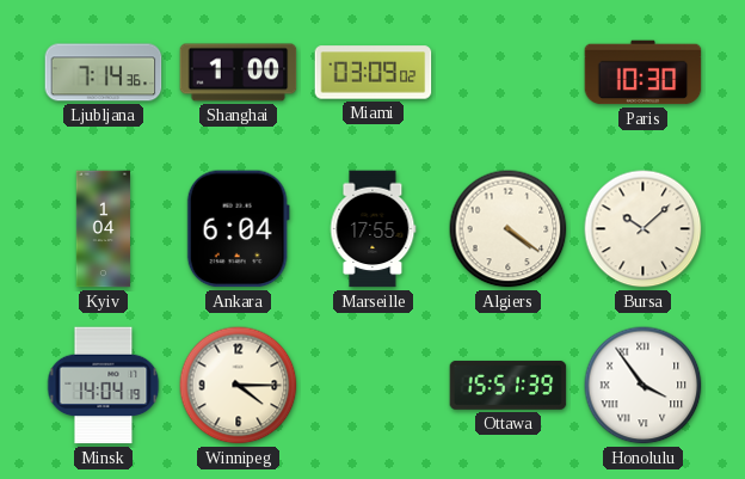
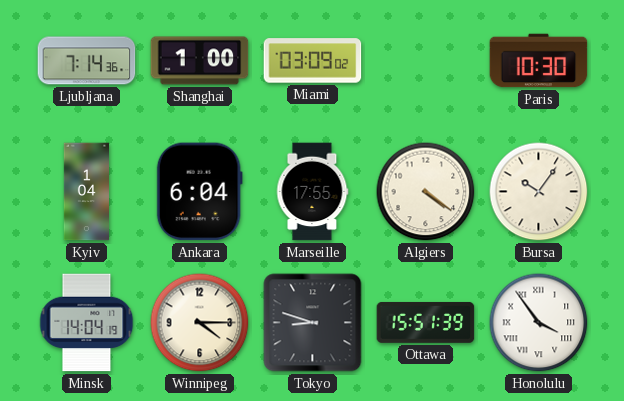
Bursa: 10:08 -> 10:06
Tokyo: none -> 8:48
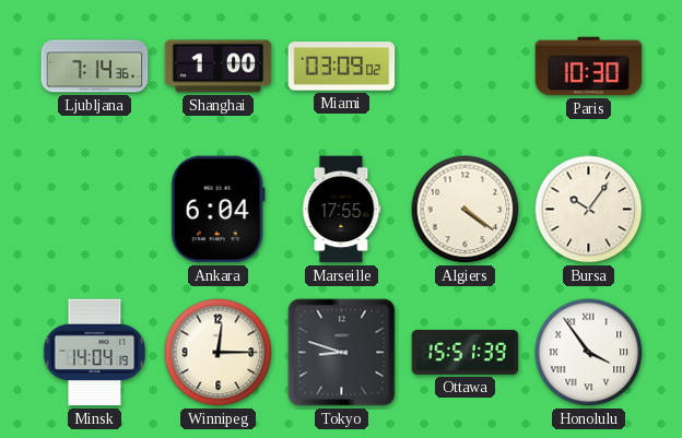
Kyiv: 1:04 -> none
Winnipeg: 4:15 -> 12:15
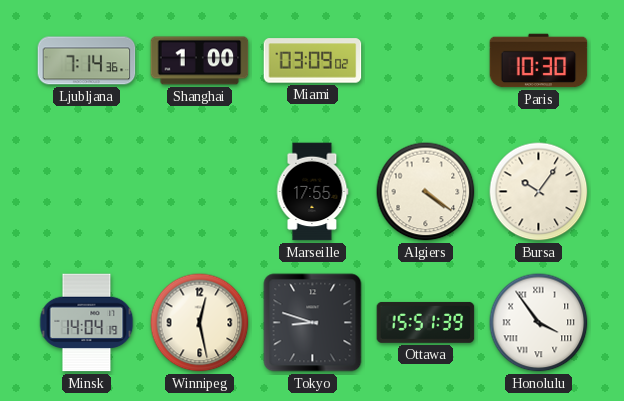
Ankara: 6:04 -> none
Winnipeg: 12:15 -> 12:28
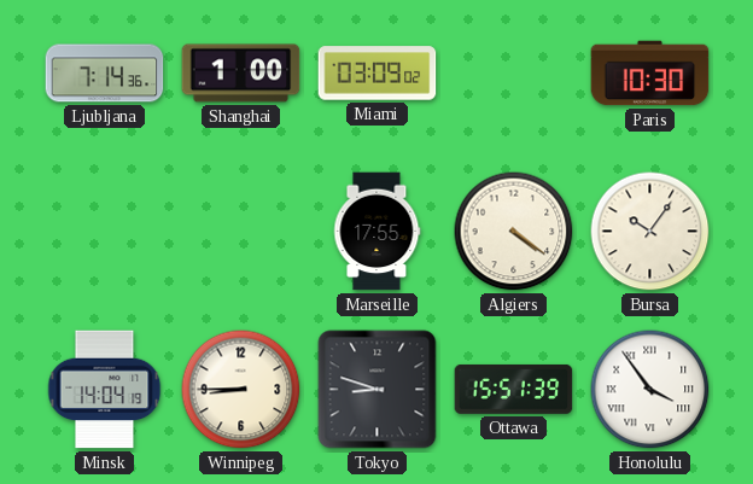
Winnipeg: 12:28 -> 8:45
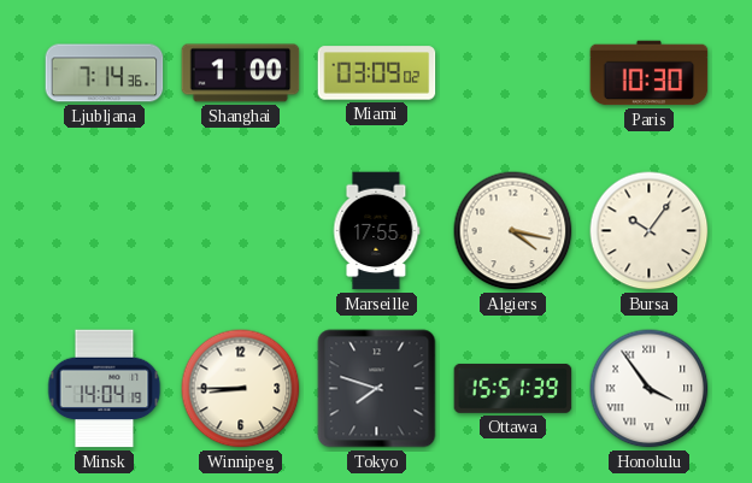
Algiers: 4:21 -> 4:17
Tokyo: 8:48 -> 7:48
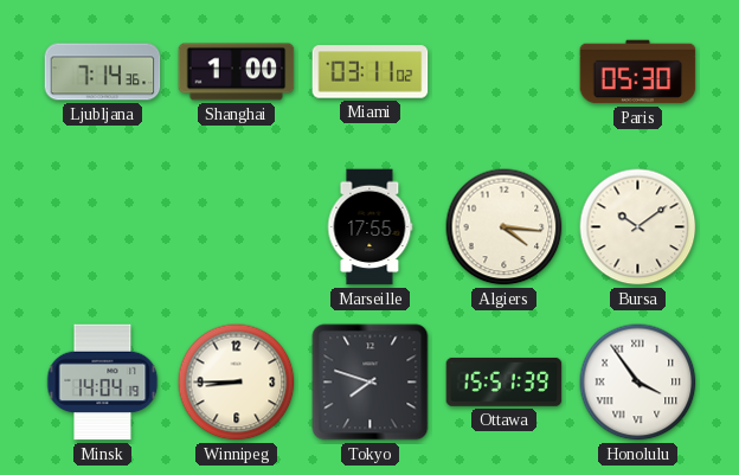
Miami: 03:09 -> 03:11
Paris: 10:30 -> 05:30
Algiers: 4:17 -> 4:16
Bursa: 10:06 -> 10:09
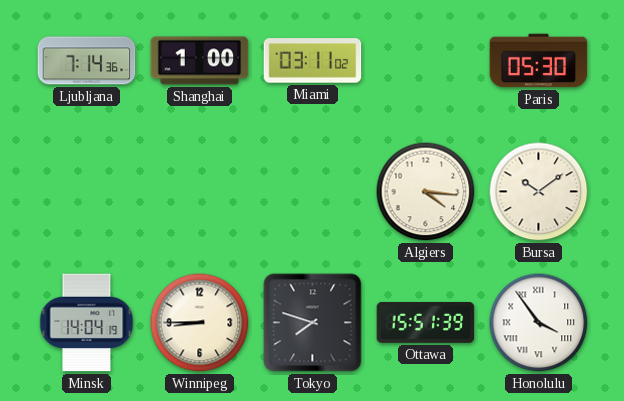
Marseille: 17:55 -> none
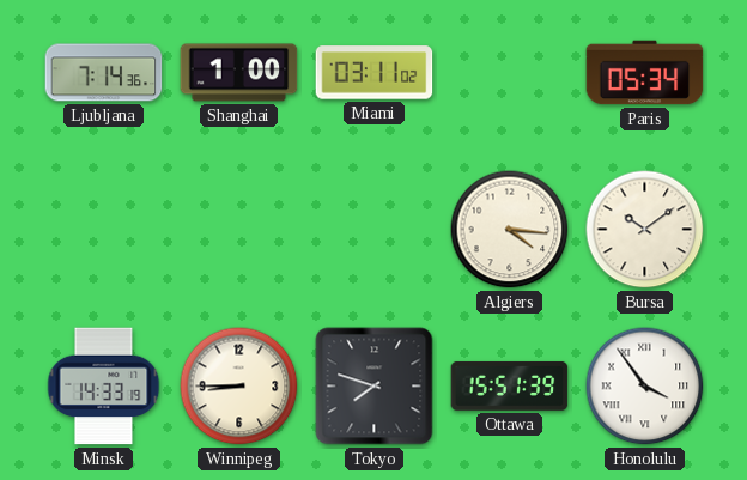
Paris: 05:30 -> 05:34
Minsk: 14:04 -> 14:33
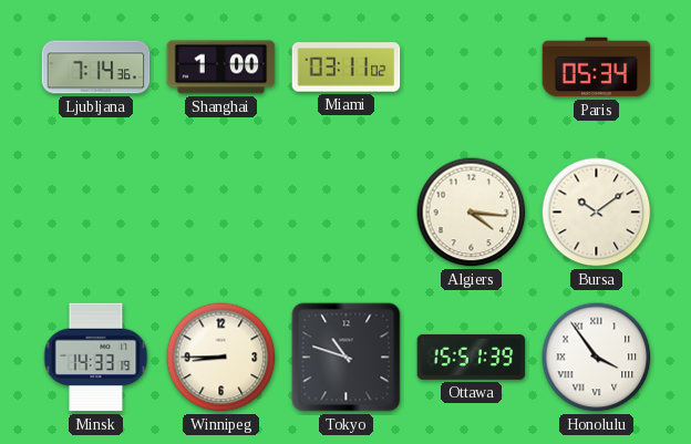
Tokyo: 7:48 -> 10:48
